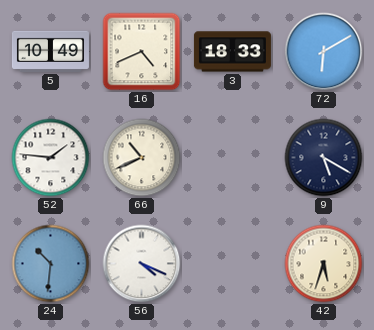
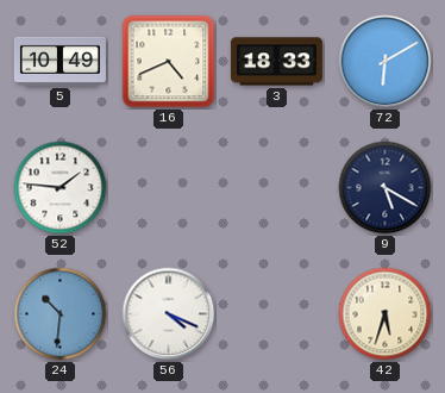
66: 10:41 -> none
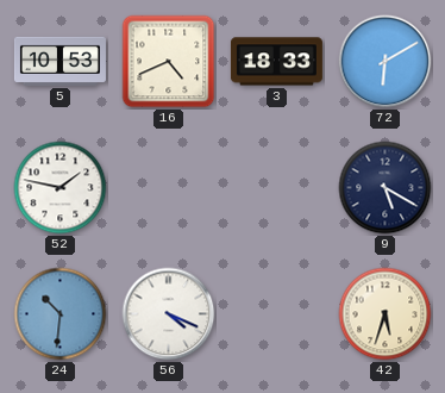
5: 10:49 -> 10:53
52: 1:46 -> 1:47
